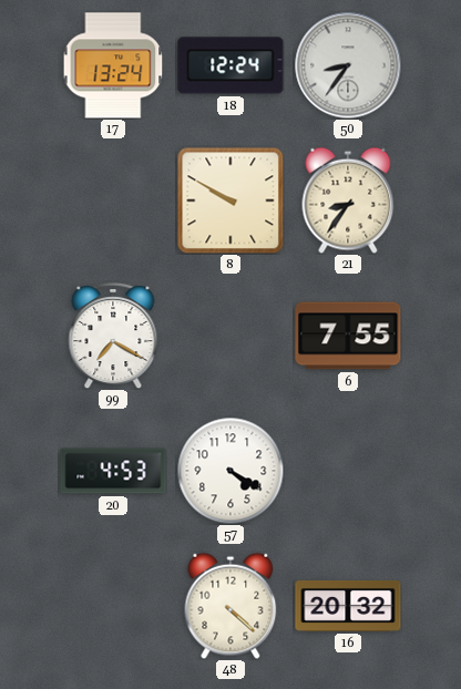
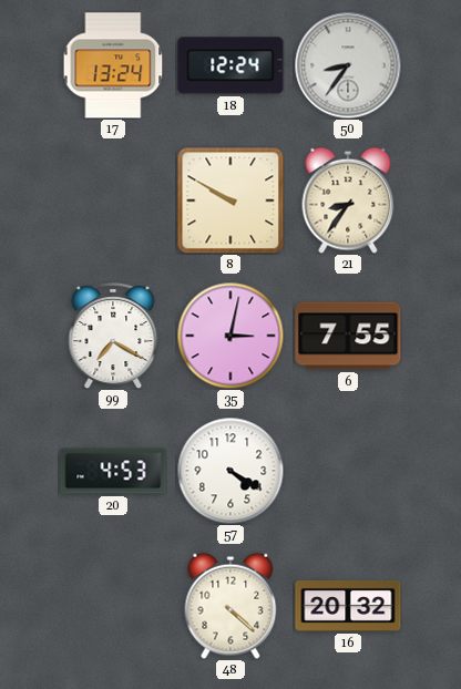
35: none -> 3:02
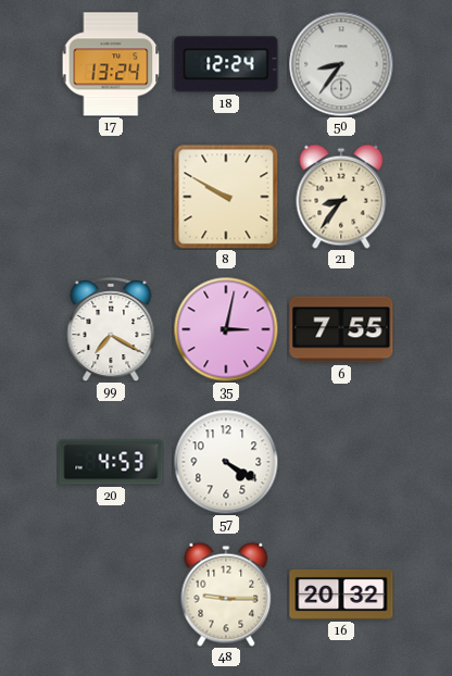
48: 4:22 -> 9:15
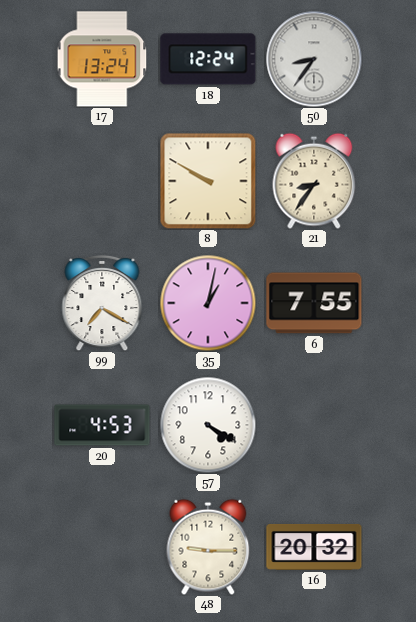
35: 3:02 -> 1:02
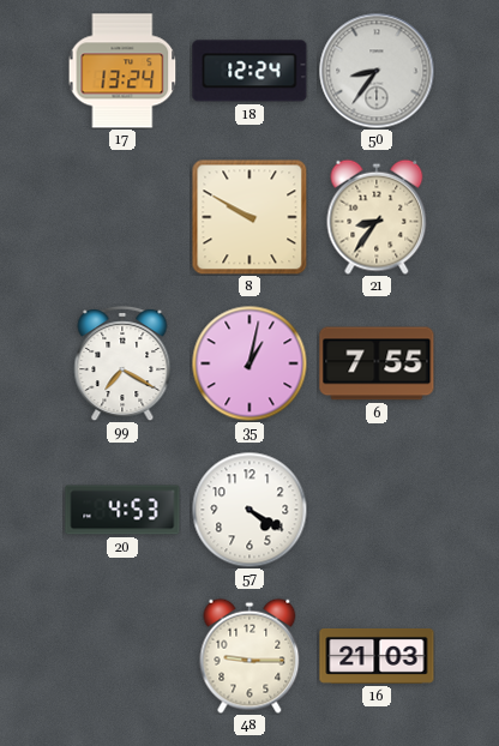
16: 20:32 -> 21:03
